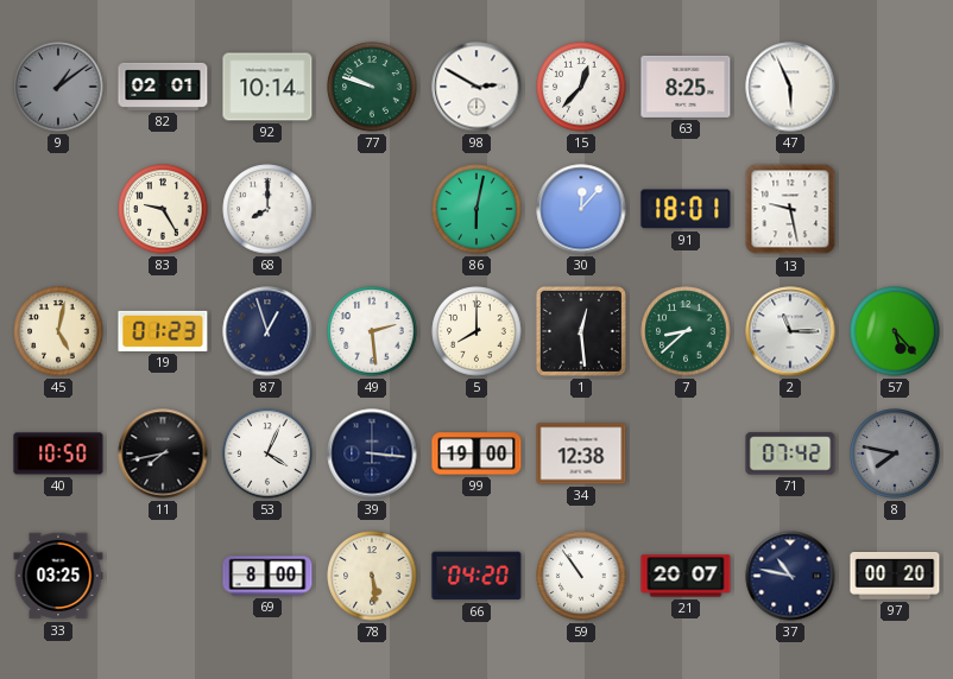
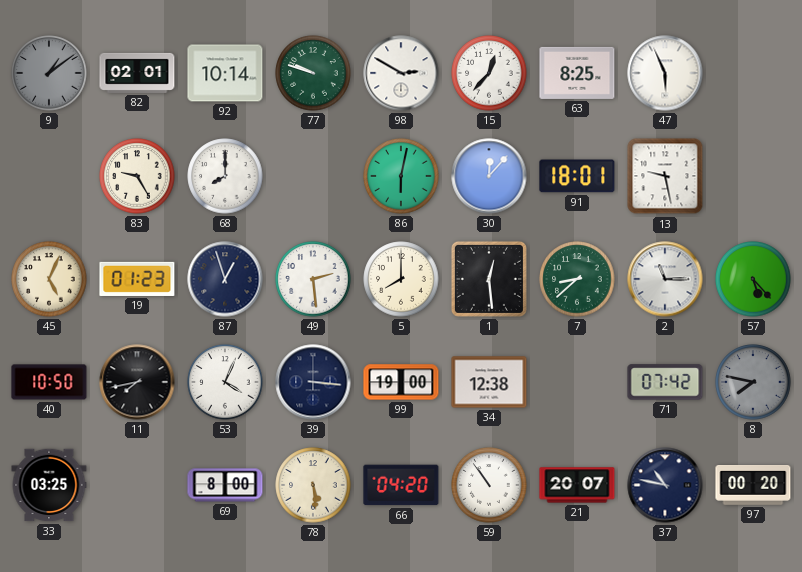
45: 5:02 -> 5:04
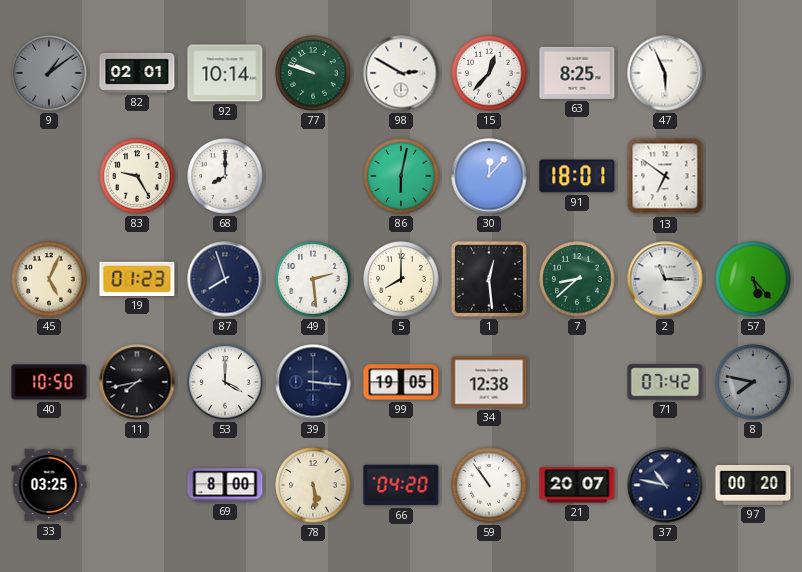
13: 9:28 -> 6:51
87: 12:57 -> 7:57
53: 4:04 -> 4:00
99: 19:00 -> 19:05
